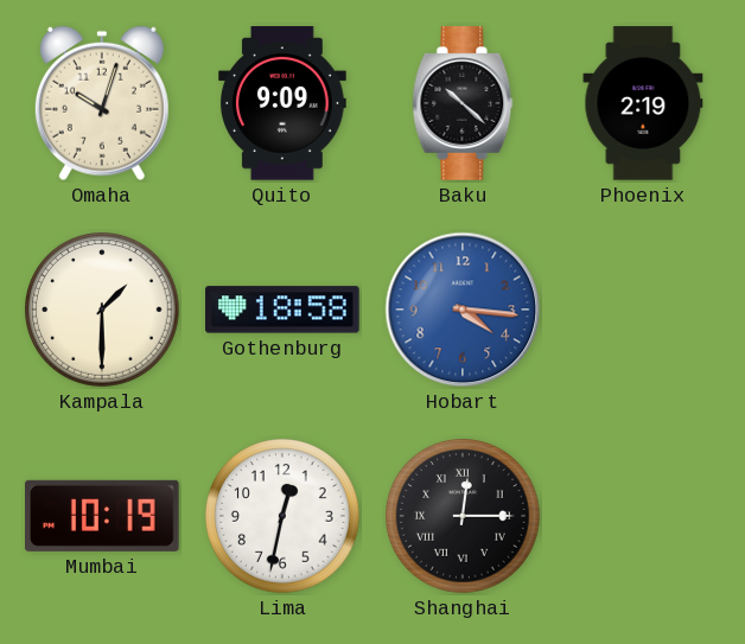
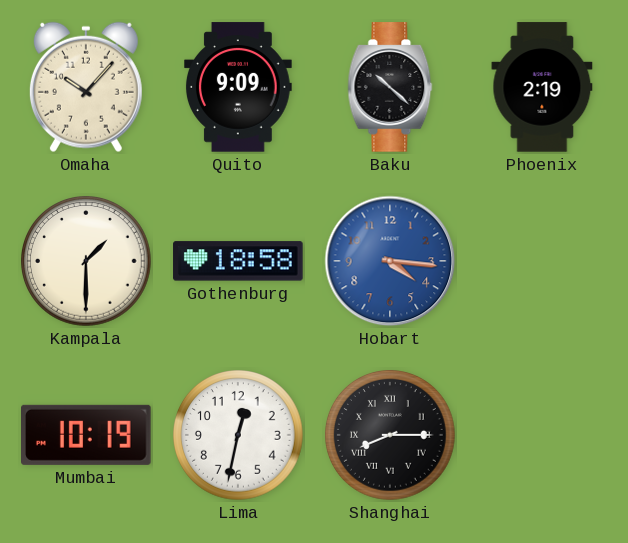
Omaha: 10:03 -> 10:07
Shanghai: 12:15 -> 8:15
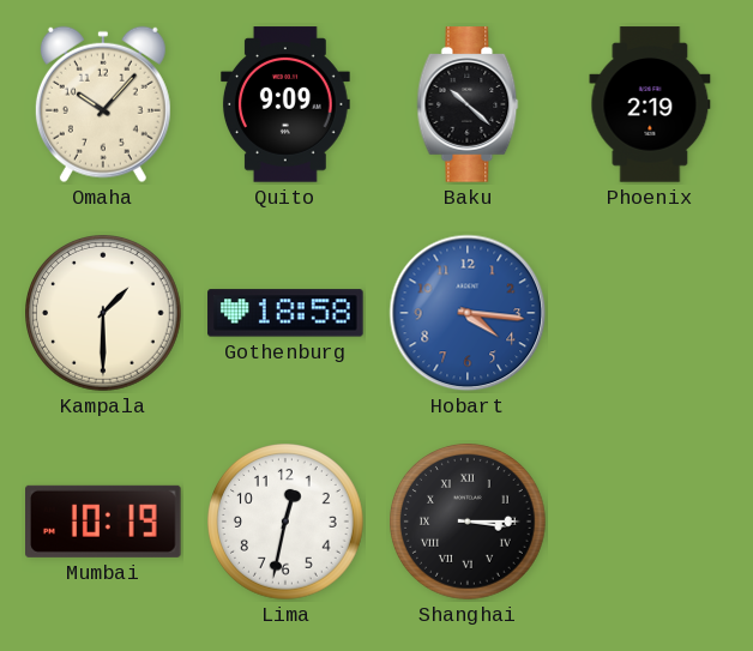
Shanghai: 8:15 -> 3:15
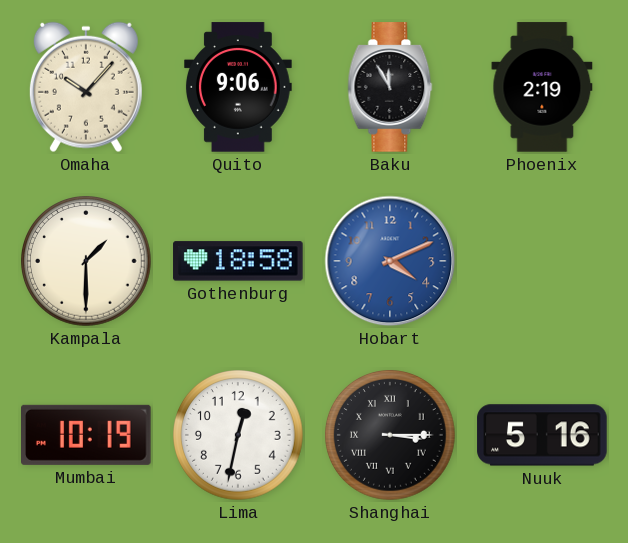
Quito: 9:09 -> 9:06
Baku: 10:22 -> 11:55
Hobart: 4:16 -> 4:11
Nuuk: none -> 5:16
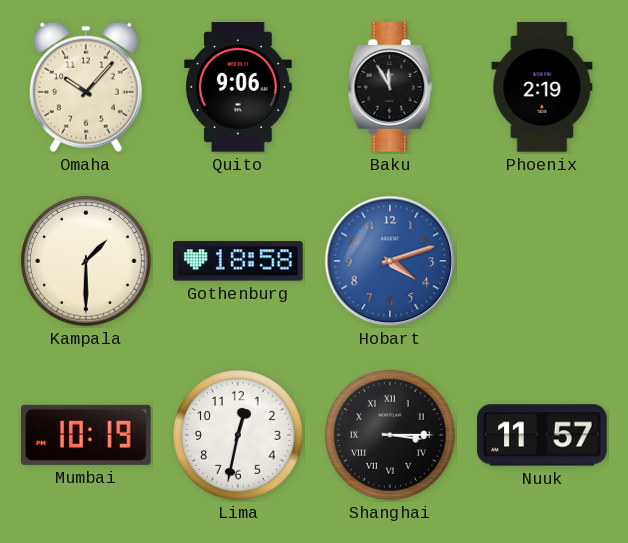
Hobart: 4:11 -> 4:12
Nuuk: 5:16 -> 11:57
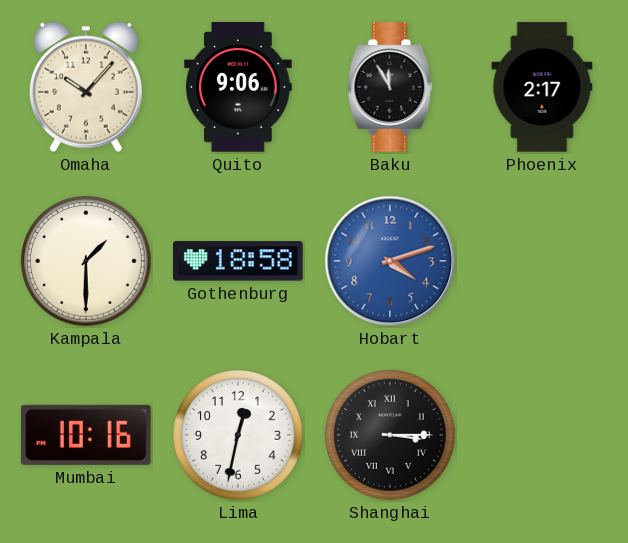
Phoenix: 2:19 -> 2:17
Mumbai: 10:19 -> 10:16
Nuuk: 11:57 -> none
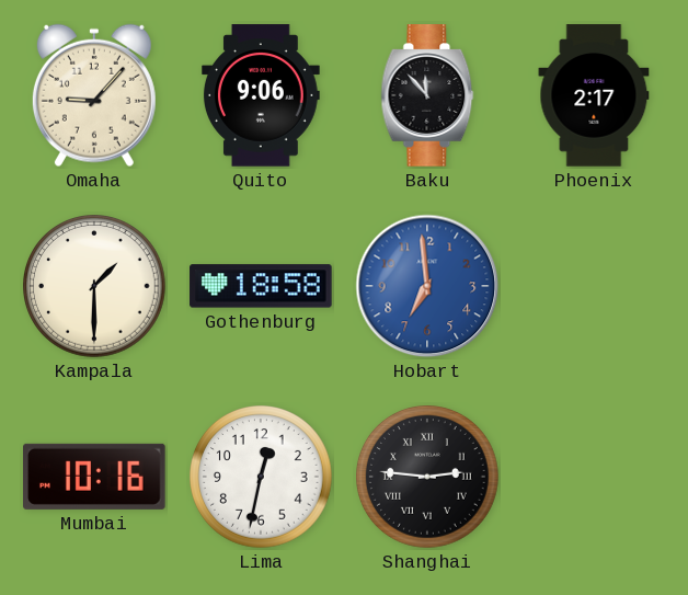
Omaha: 10:07 -> 9:07
Baku: 11:55 -> 11:53
Hobart: 4:12 -> 6:59
Shanghai: 3:15 -> 2:46
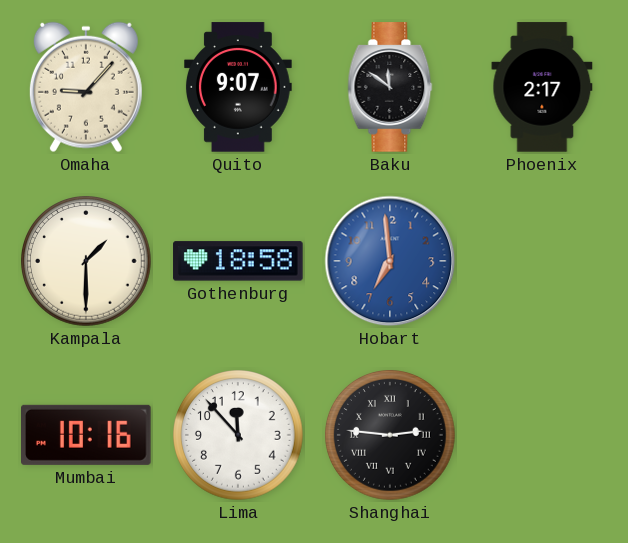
Quito: 9:06 -> 9:07
Baku: 11:53 -> 11:51
Lima: 12:32 -> 11:53
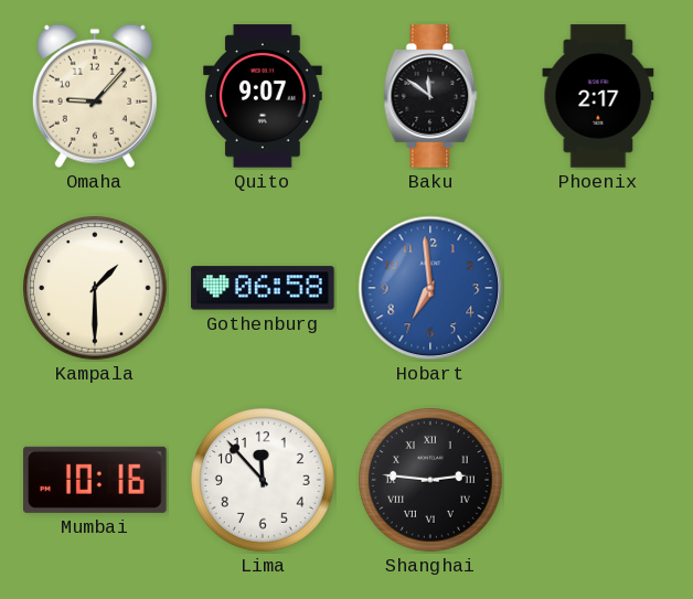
Gothenburg: 18:58 -> 06:58
